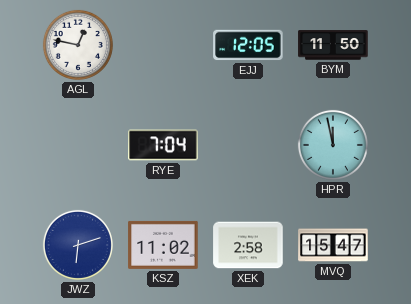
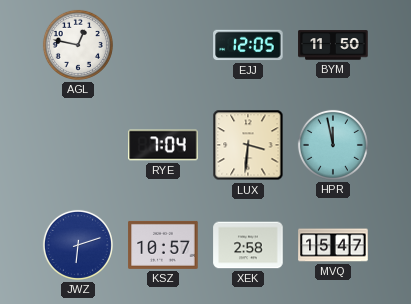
LUX: none -> 3:31
KSZ: 11:02 -> 10:57
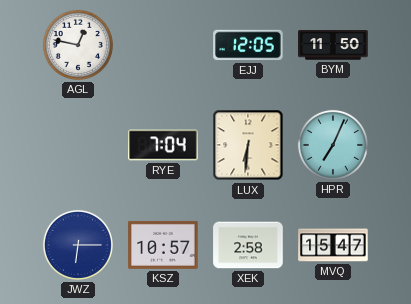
LUX: 3:31 -> 6:31
HPR: 11:58 -> 7:04
JWZ: 6:12 -> 6:15
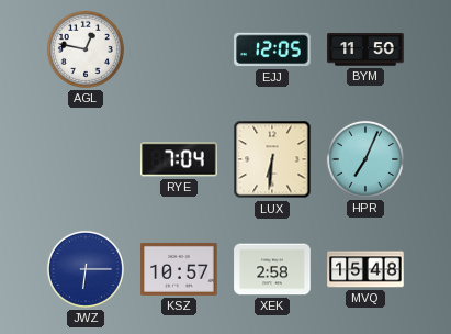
MVQ: 15:47 -> 15:48
